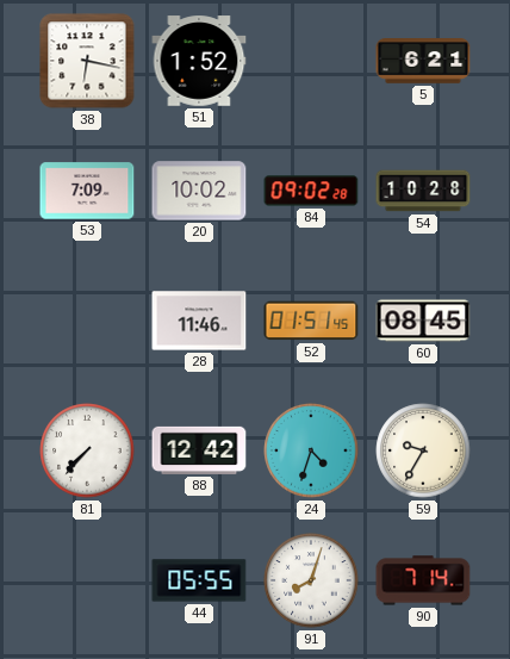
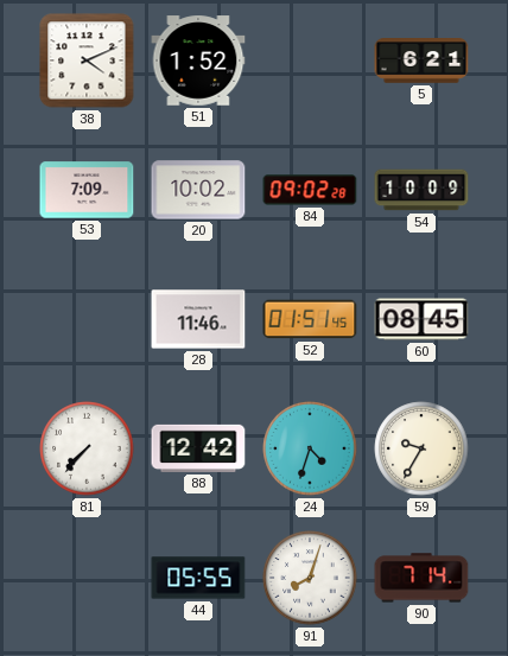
38: 6:17 -> 4:11
54: 10:28 -> 10:09
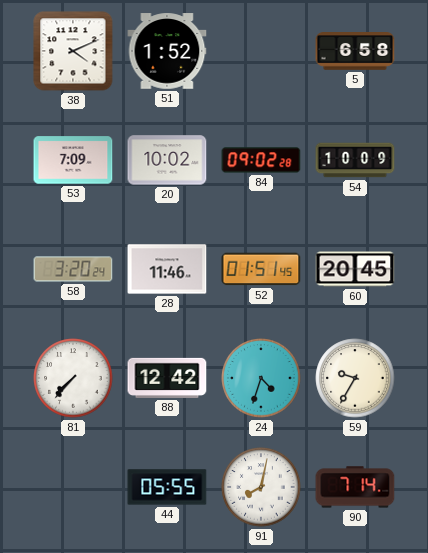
5: 6:21 -> 6:58
58: none -> 3:20
60: 08:45 -> 20:45
91: 8:03 -> 8:02
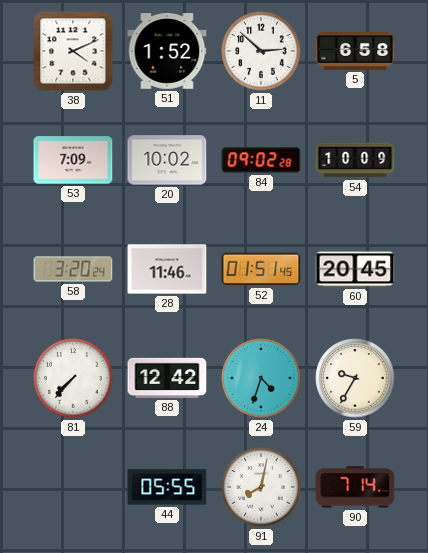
11: none -> 2:52
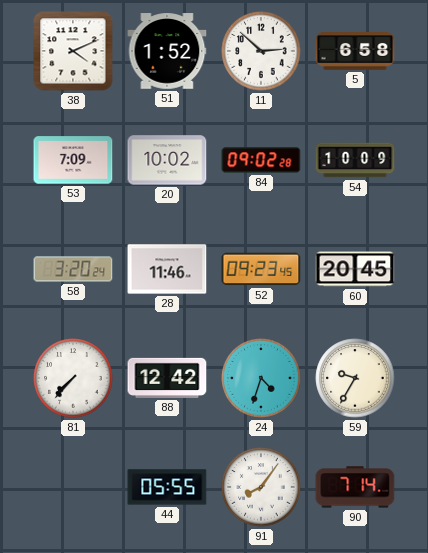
52: 01:51 -> 09:23
91: 8:02 -> 8:06
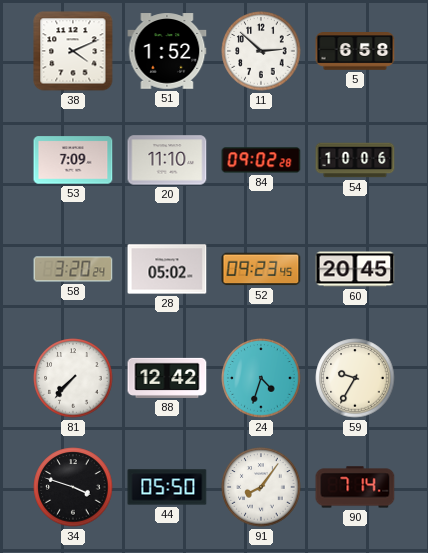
20: 10:02 -> 11:10
54: 10:09 -> 10:06
28: 11:46 -> 05:02
34: none -> 3:48
44: 05:55 -> 05:50
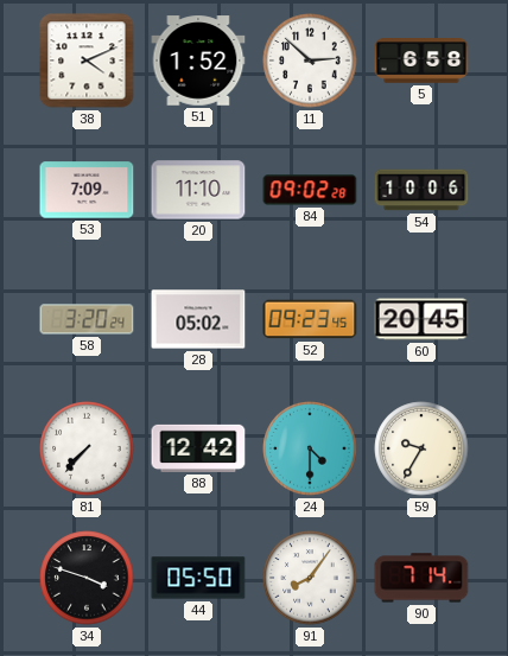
24: 4:33 -> 4:30
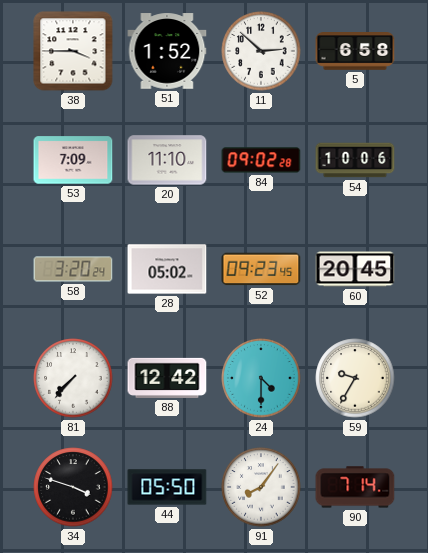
38: 4:11 -> 3:45
